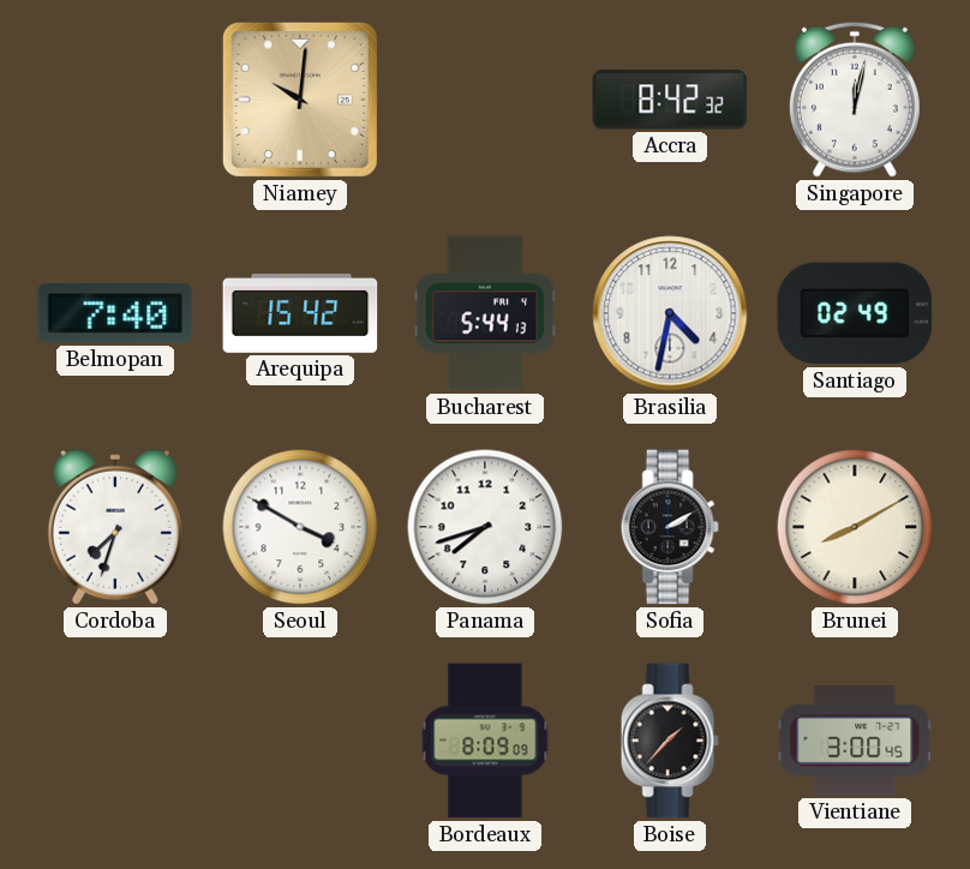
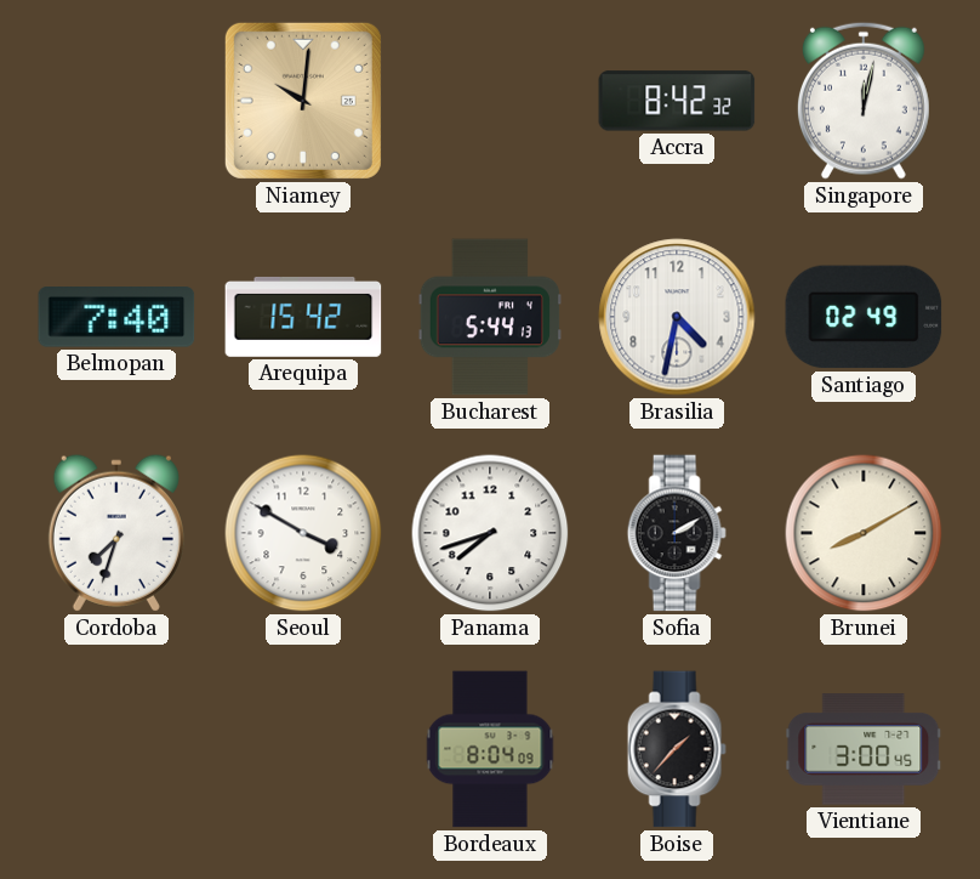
Bordeaux: 8:09 -> 8:04
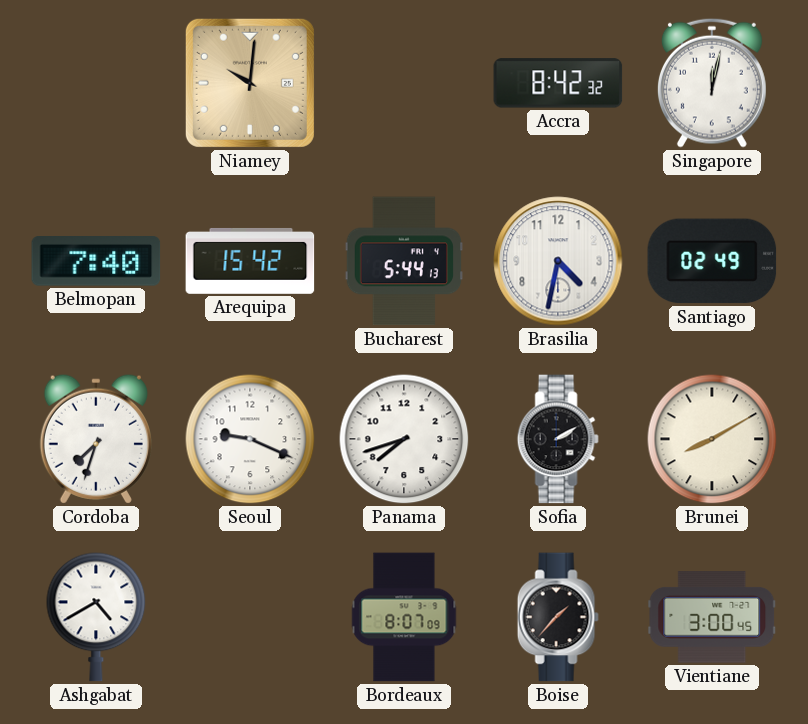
Seoul: 3:50 -> 9:19
Ashgabat: none -> 4:40
Bordeaux: 8:04 -> 8:07
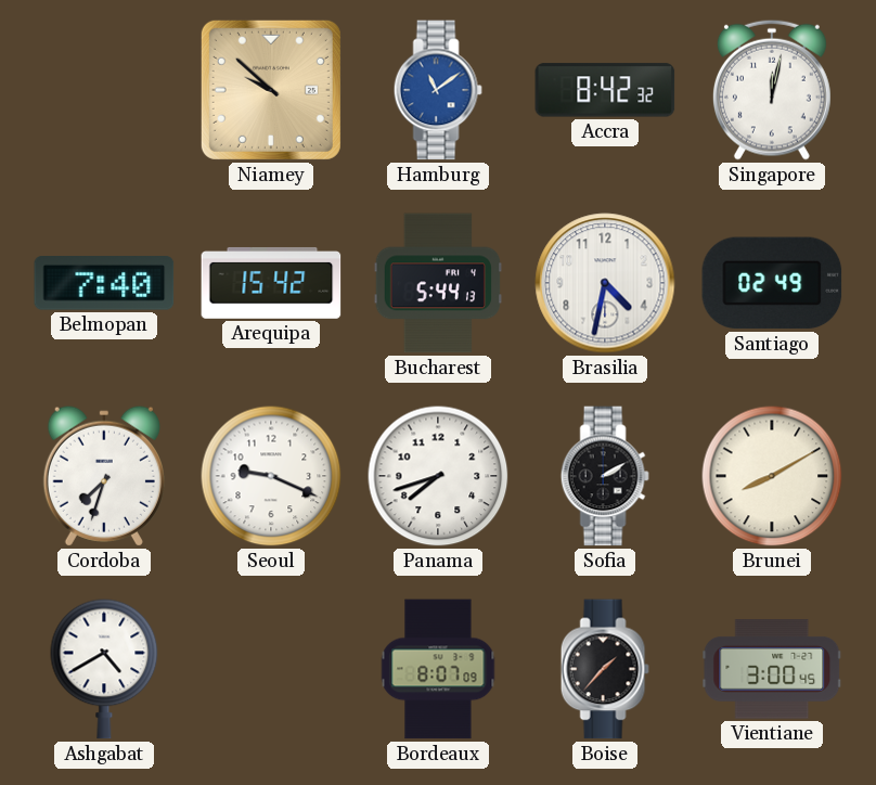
Niamey: 10:01 -> 9:52
Hamburg: none -> 11:09
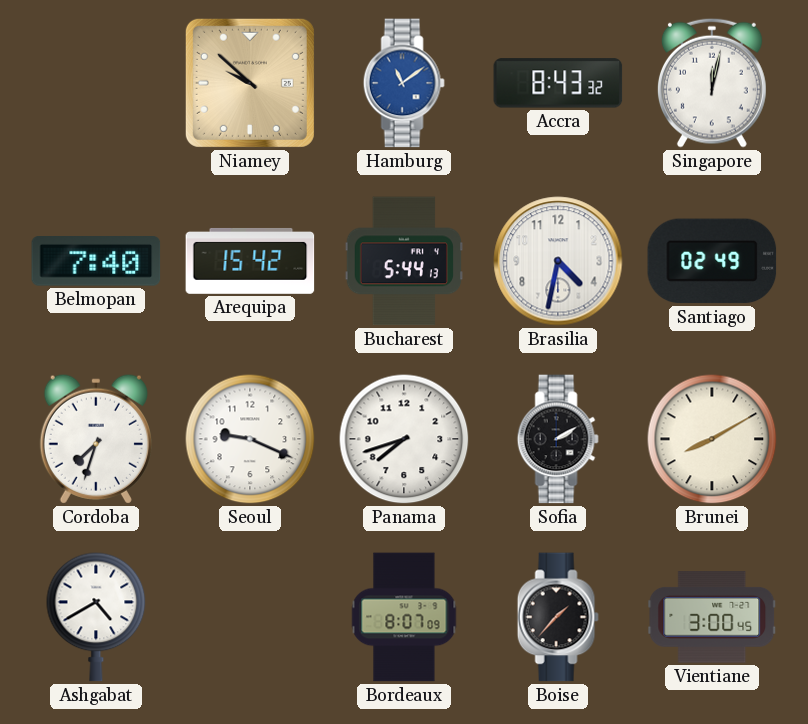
Accra: 8:42 -> 8:43
